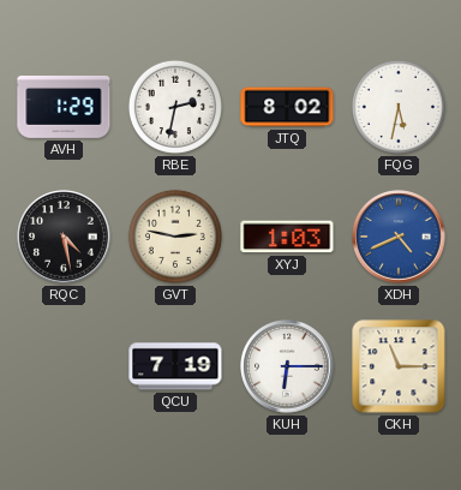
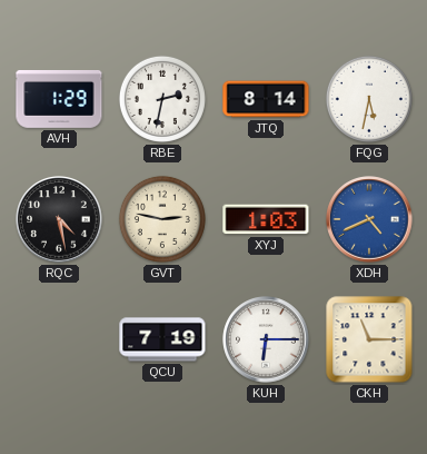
JTQ: 8:02 -> 8:14
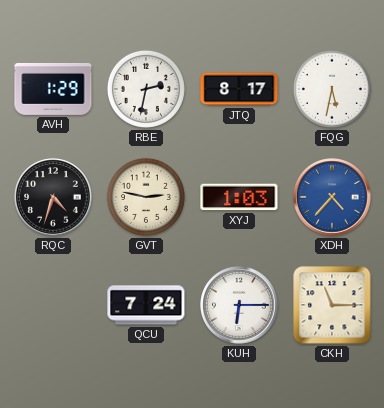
JTQ: 8:14 -> 8:17
RQC: 4:28 -> 4:33
XDH: 4:41 -> 4:37
QCU: 7:19 -> 7:24
